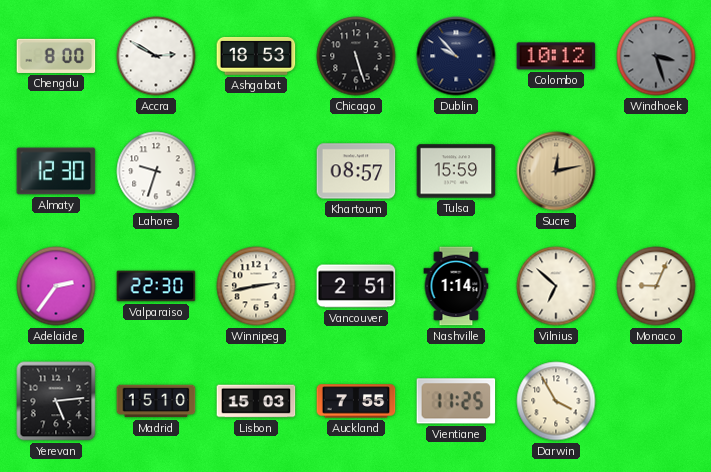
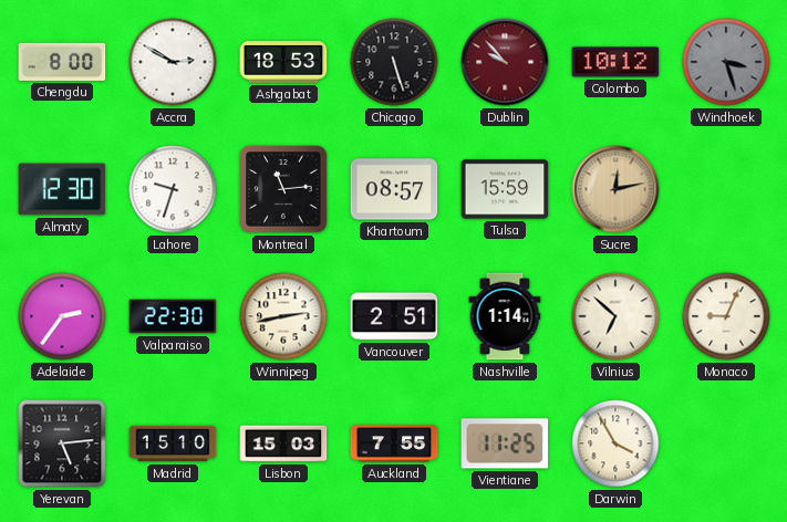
Dublin dial: navy -> burgundy
Montreal: none -> 11:14
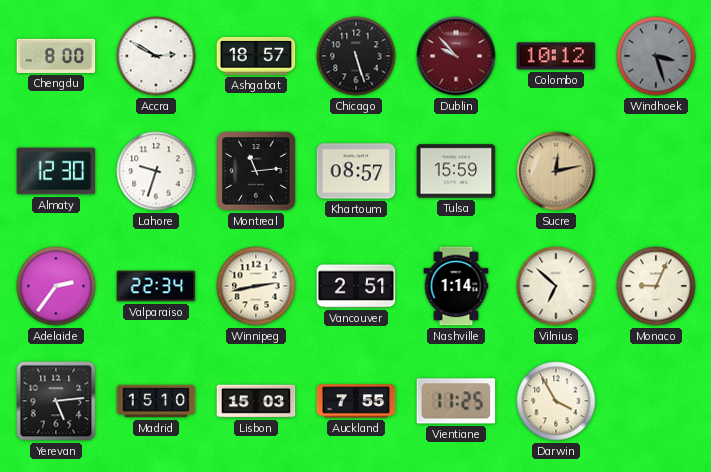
Ashgabat: 18:53 -> 18:57
Valparaiso: 22:30 -> 22:34
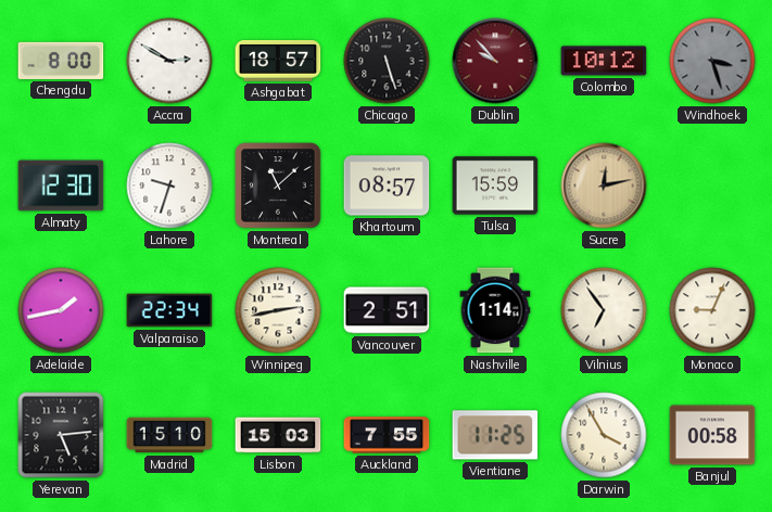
Montreal: 11:14 -> 11:08
Adelaide: 2:36 -> 1:43
Vilnius: 6:52 -> 6:54
Banjul: none -> 00:58
